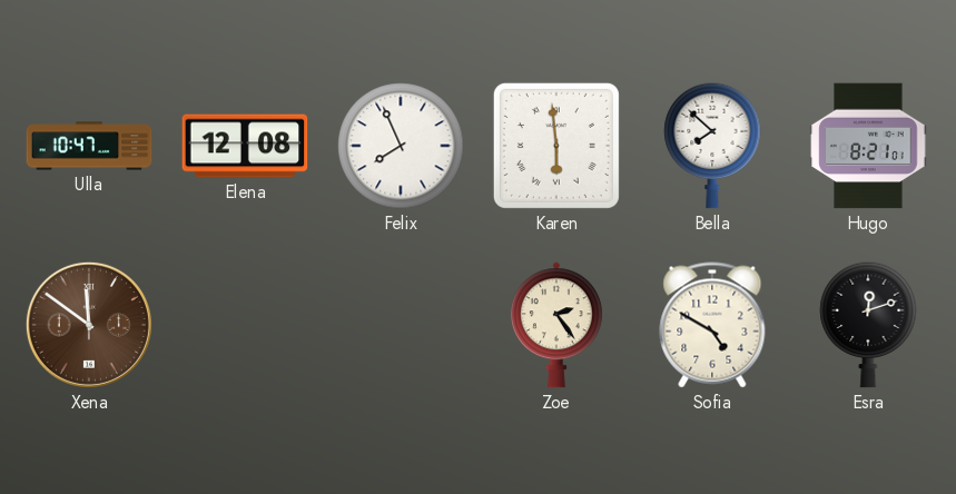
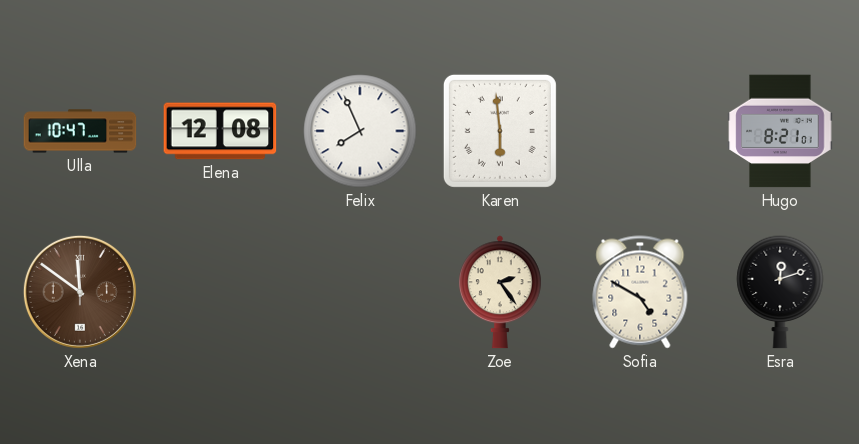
Bella: 7:52 -> none
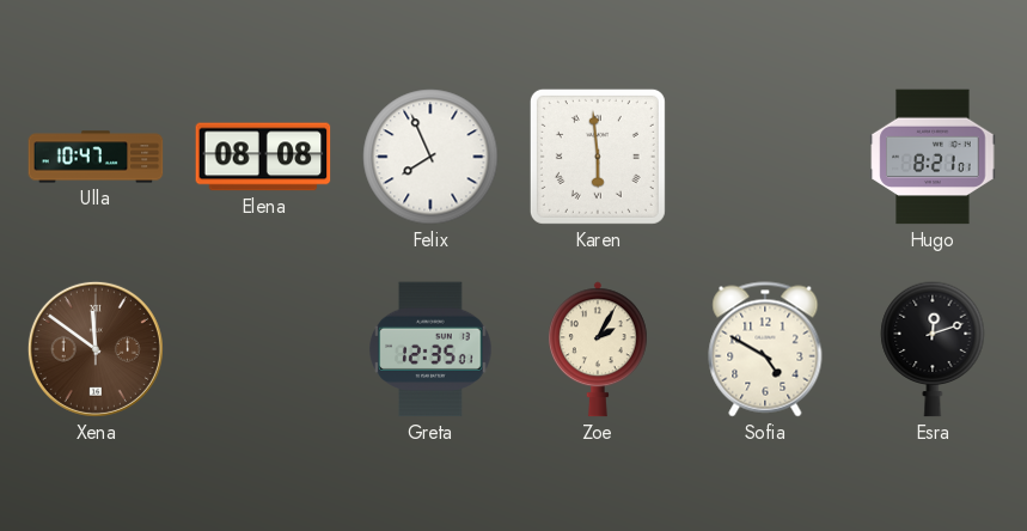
Elena: 12:08 -> 08:08
Greta: none -> 12:35
Zoe: 2:24 -> 2:05
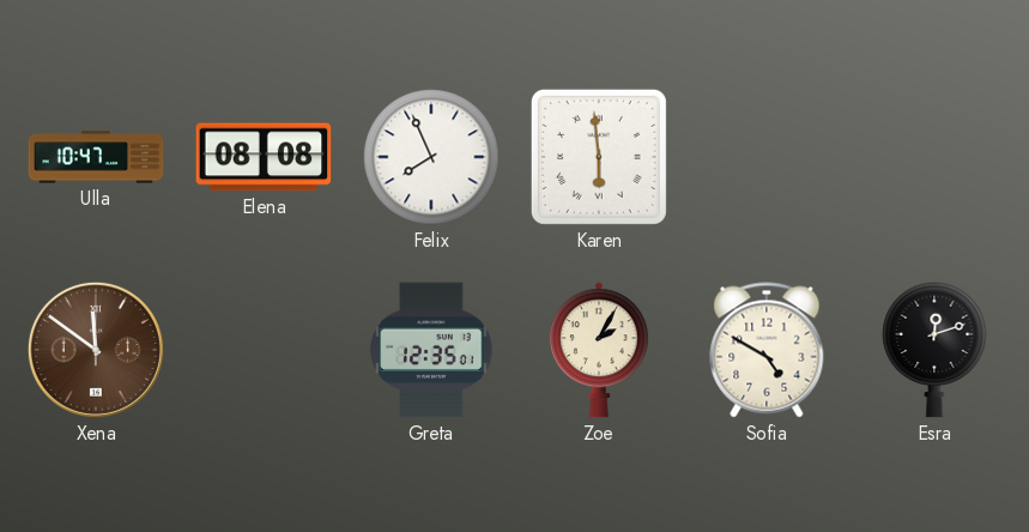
Hugo: 8:21 -> none
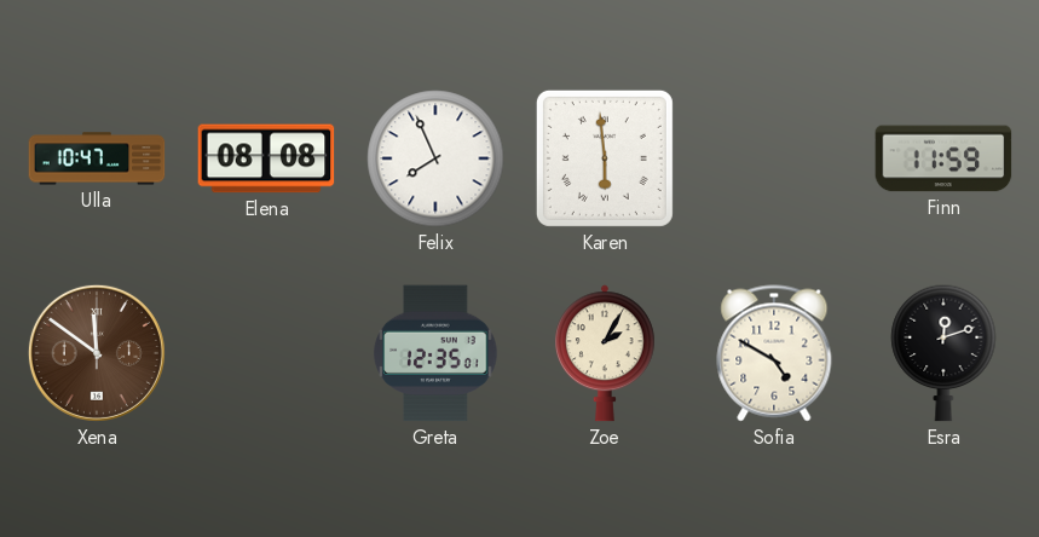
Finn: none -> 11:59
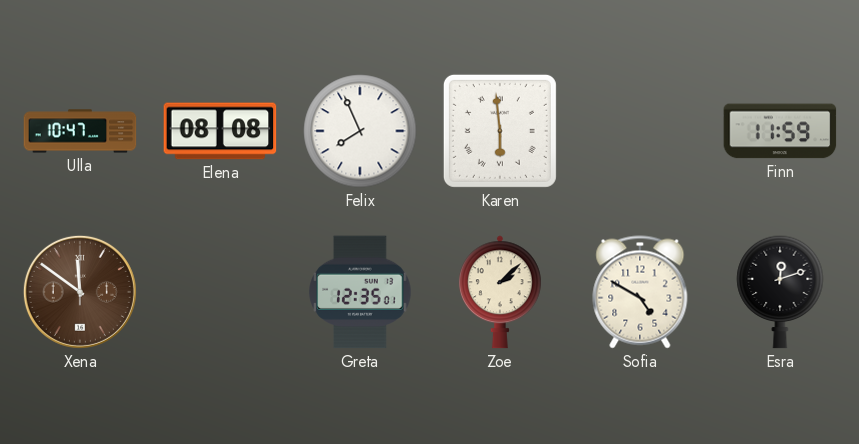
Zoe: 2:05 -> 2:08
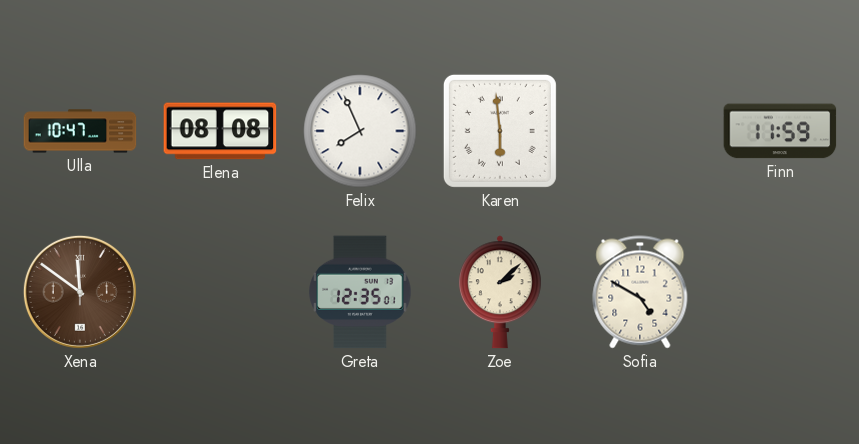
Esra: 12:12 -> none
